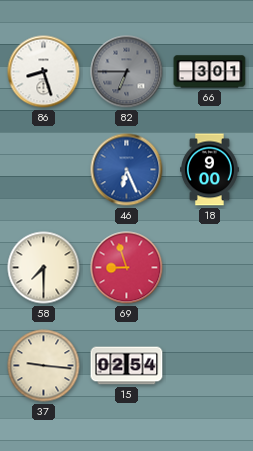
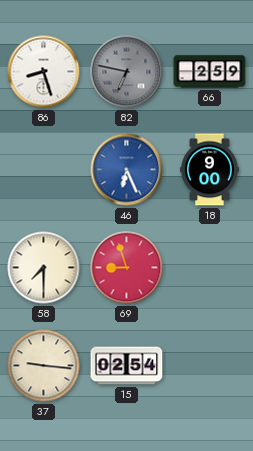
82: 6:45 -> 6:47
66: 3:01 -> 2:59
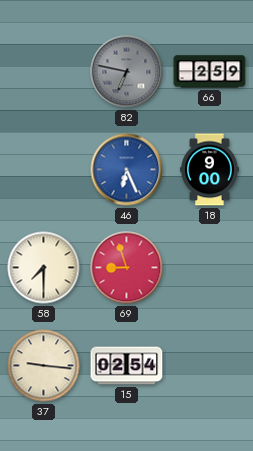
86: 8:27 -> none
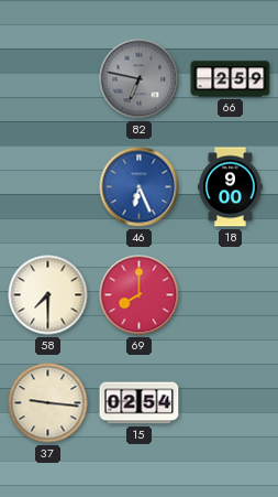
69: 8:57 -> 8:00
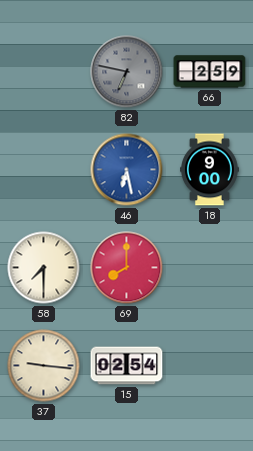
46: 6:26 -> 6:28
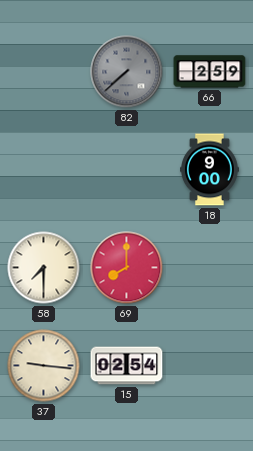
82: 6:47 -> 7:38
46: 6:28 -> none
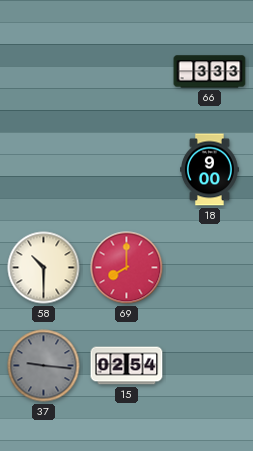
82: 7:38 -> none
66: 2:59 -> 3:33
58: 7:30 -> 10:30
37 dial: cream -> grey
